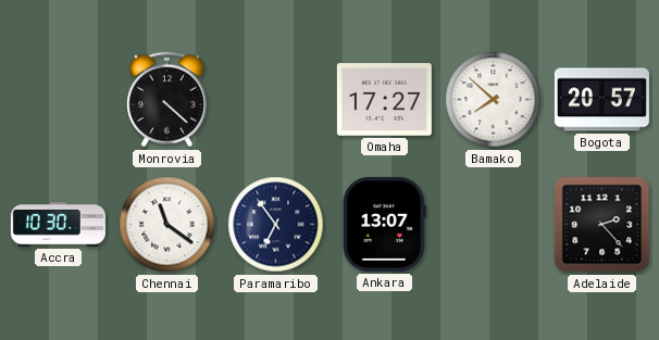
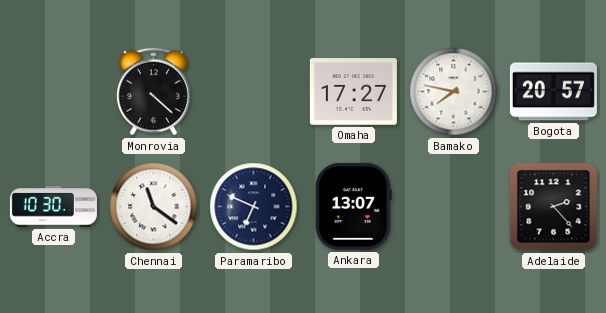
Bamako: 7:52 -> 7:47
Paramaribo: 6:54 -> 6:49
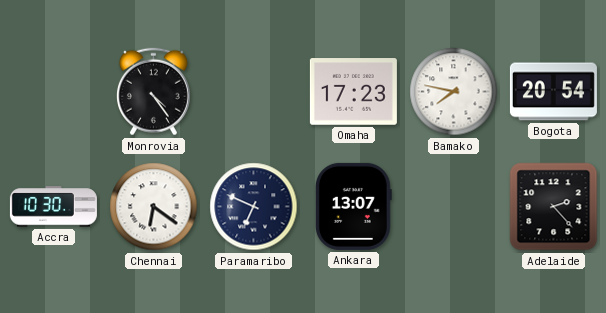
Monrovia: 4:22 -> 4:24
Omaha: 17:27 -> 17:23
Bogota: 20:57 -> 20:54
Chennai: 11:21 -> 6:21
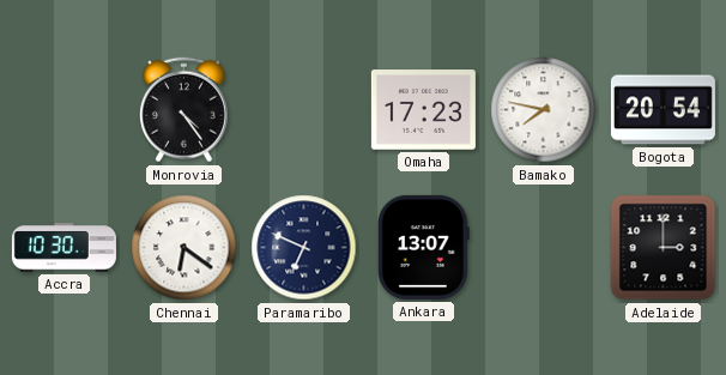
Adelaide: 2:23 -> 3:00
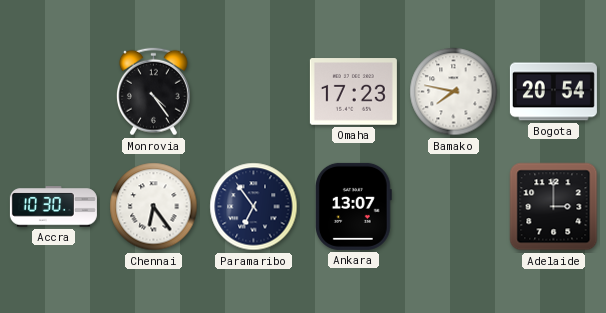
Chennai: 6:21 -> 6:24
Paramaribo: 6:49 -> 6:54
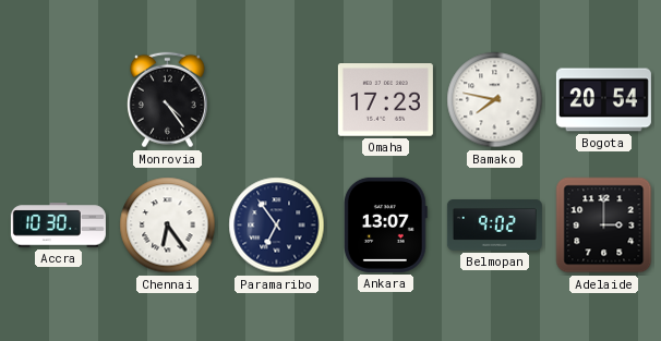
Belmopan: none -> 9:02
